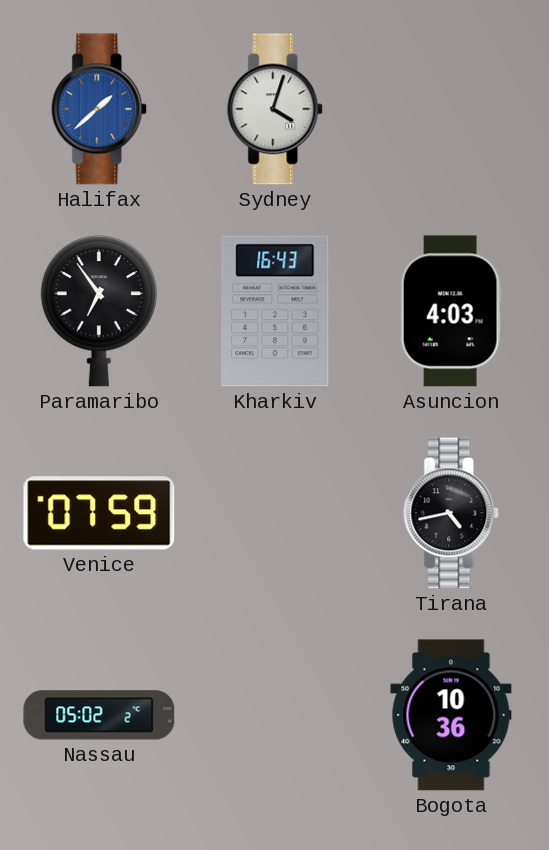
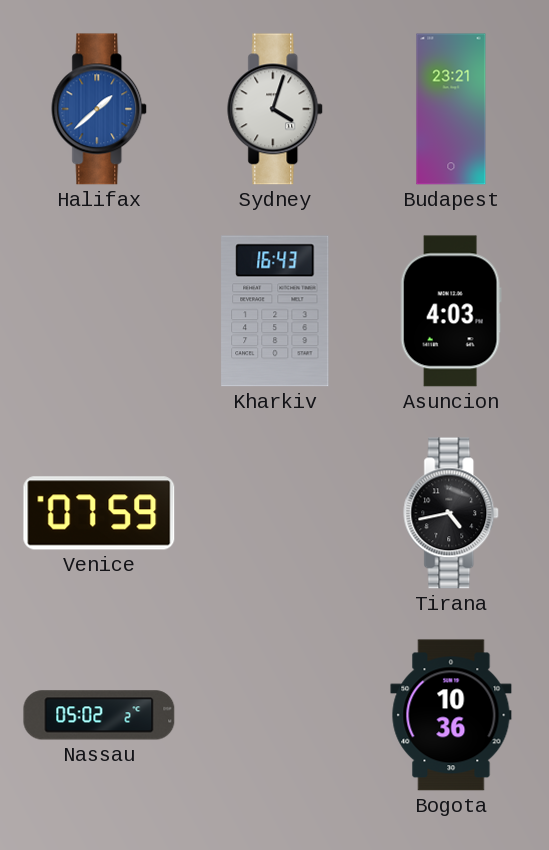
Budapest: none -> 23:21
Paramaribo: 6:54 -> none
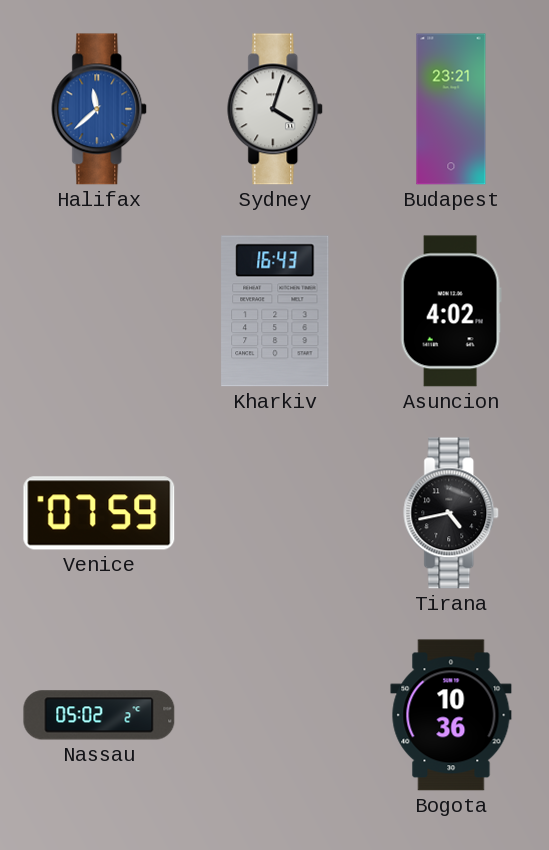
Halifax: 1:38 -> 11:38
Asuncion: 4:03 -> 4:02
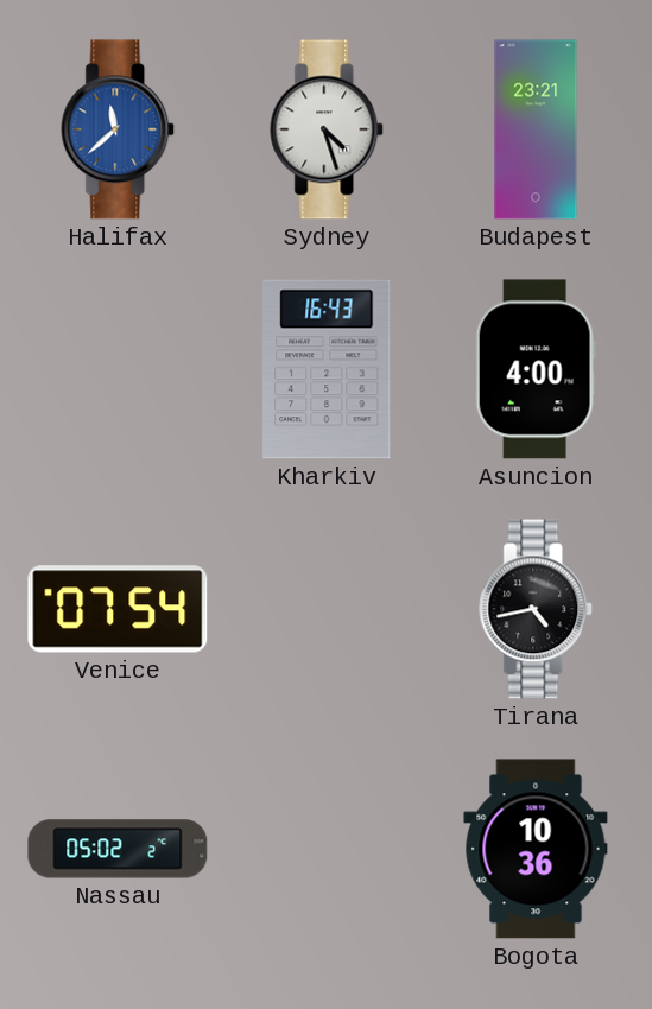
Sydney: 4:03 -> 4:27
Asuncion: 4:02 -> 4:00
Venice: 07:59 -> 07:54
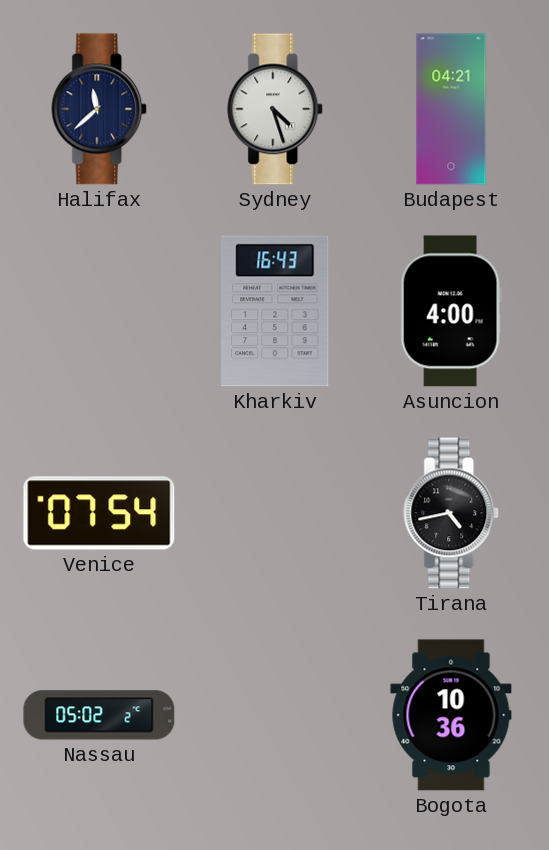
Halifax dial: blue -> navy
Budapest: 23:21 -> 04:21
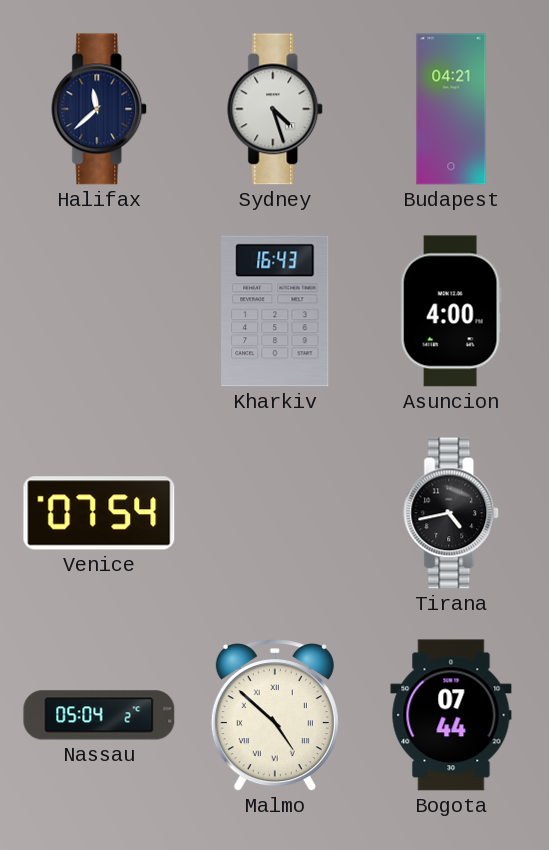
Nassau: 05:02 -> 05:04
Malmo: none -> 4:52
Bogota: 10:36 -> 07:44
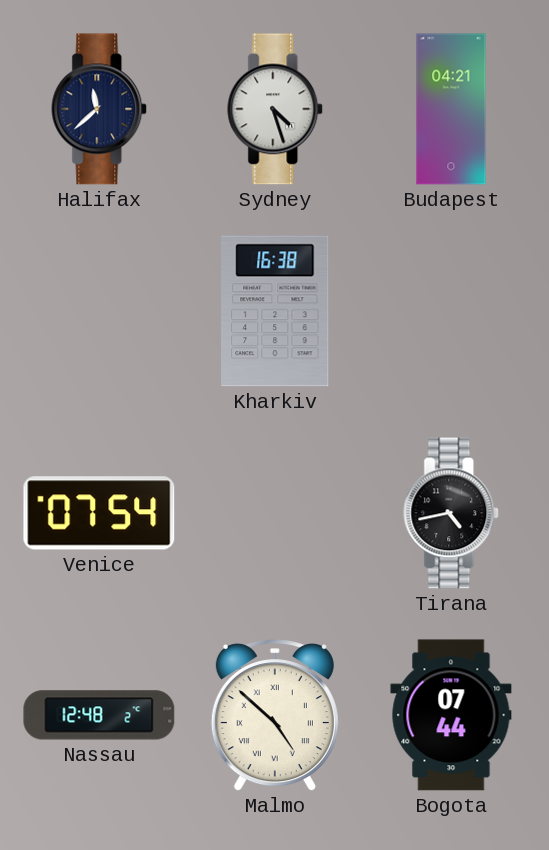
Kharkiv: 16:43 -> 16:38
Asuncion: 4:00 -> none
Nassau: 05:04 -> 12:48
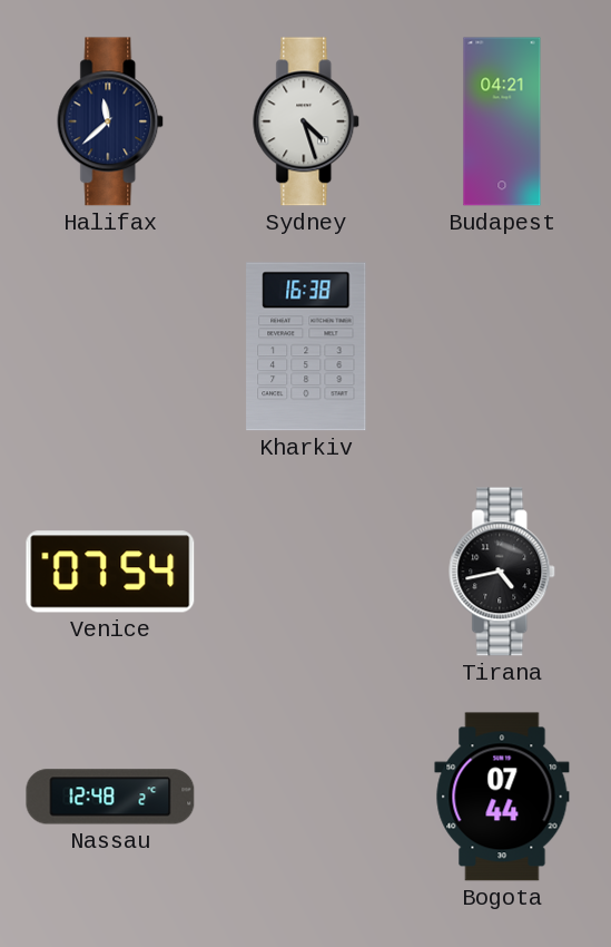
Malmo: 4:52 -> none
